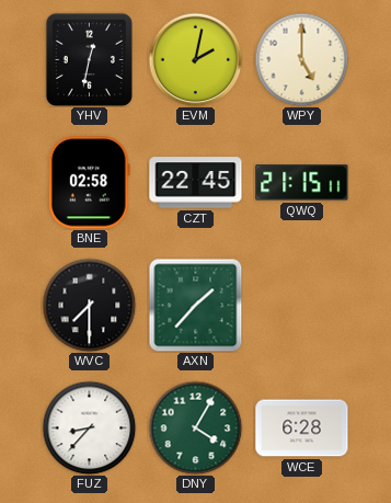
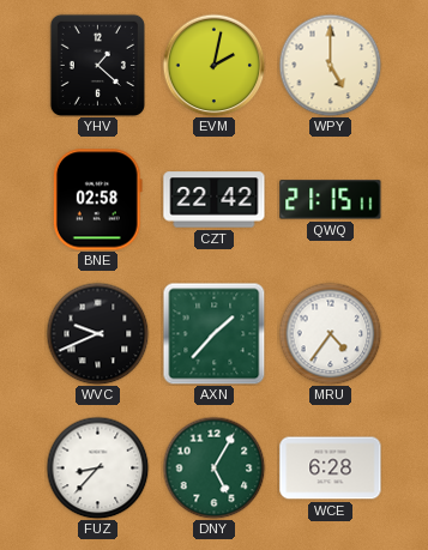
YHV: 12:32 -> 1:22
CZT: 22:45 -> 22:42
WVC: 7:30 -> 9:41
MRU: none -> 4:36
DNY: 4:05 -> 5:05
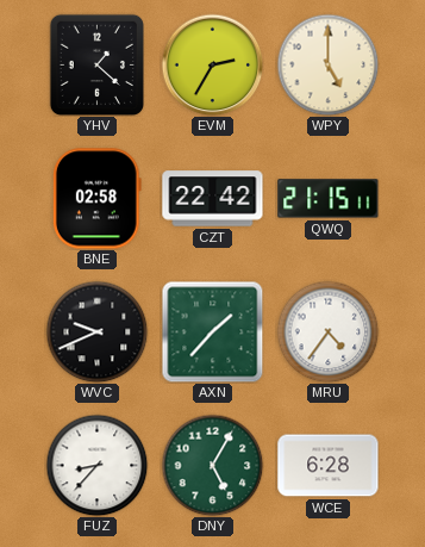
EVM: 2:02 -> 2:35
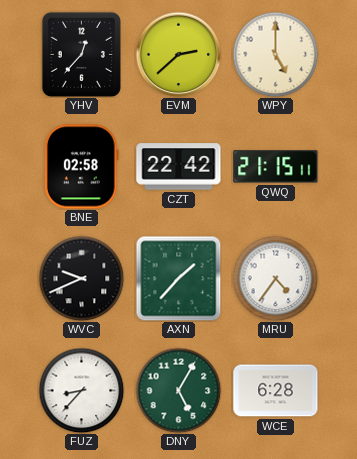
YHV: 1:22 -> 12:37
EVM: 2:35 -> 2:38
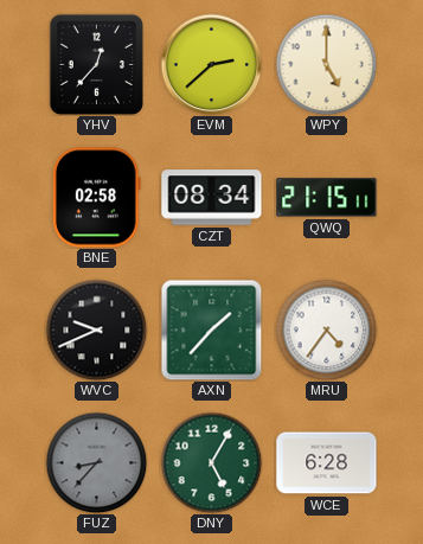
CZT: 22:42 -> 08:34
FUZ dial: white -> grey
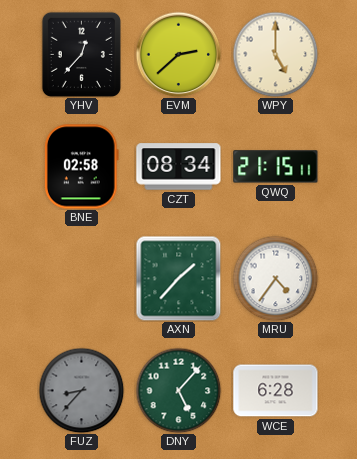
WVC: 9:41 -> none
DNY: 5:05 -> 5:07
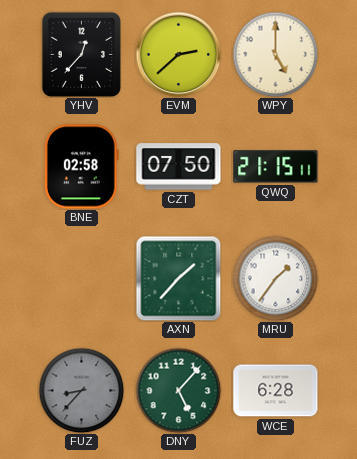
CZT: 08:34 -> 07:50
MRU: 4:36 -> 1:36
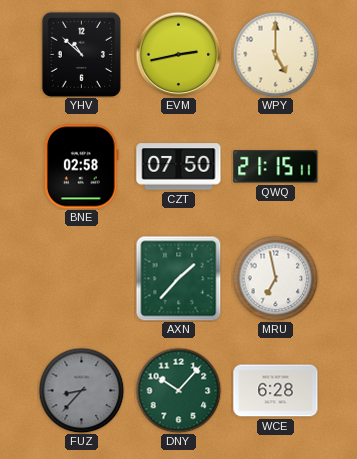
YHV: 12:37 -> 10:52
EVM: 2:38 -> 2:43
MRU: 1:36 -> 6:58
DNY: 5:07 -> 10:07
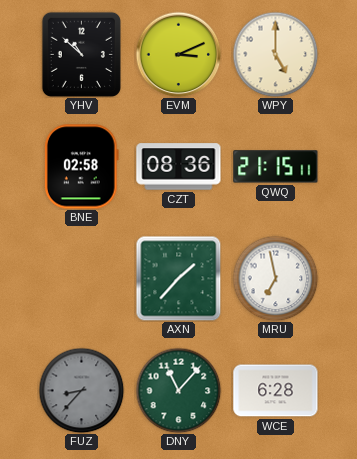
EVM: 2:43 -> 3:11
CZT: 07:50 -> 08:36
DNY: 10:07 -> 11:07
